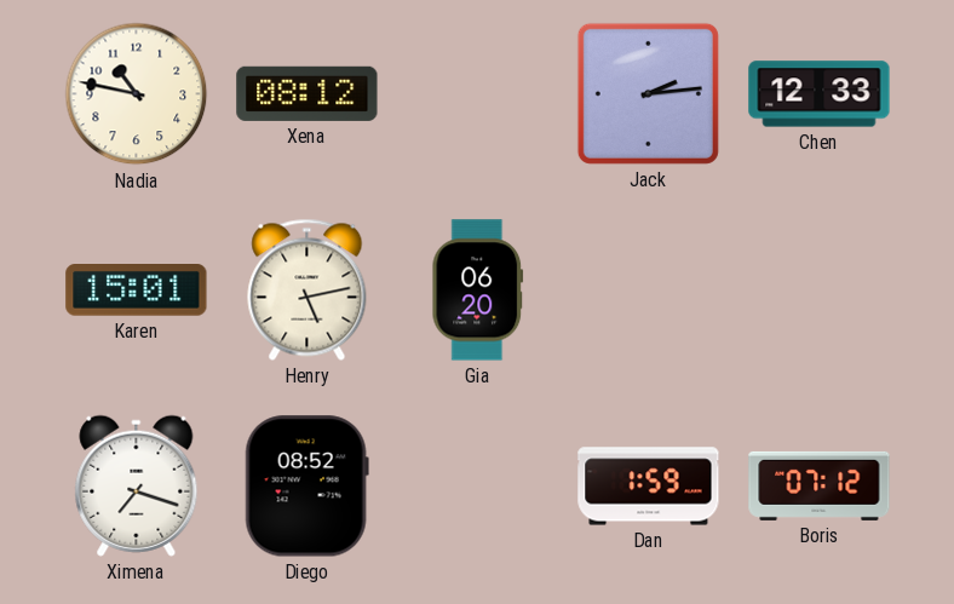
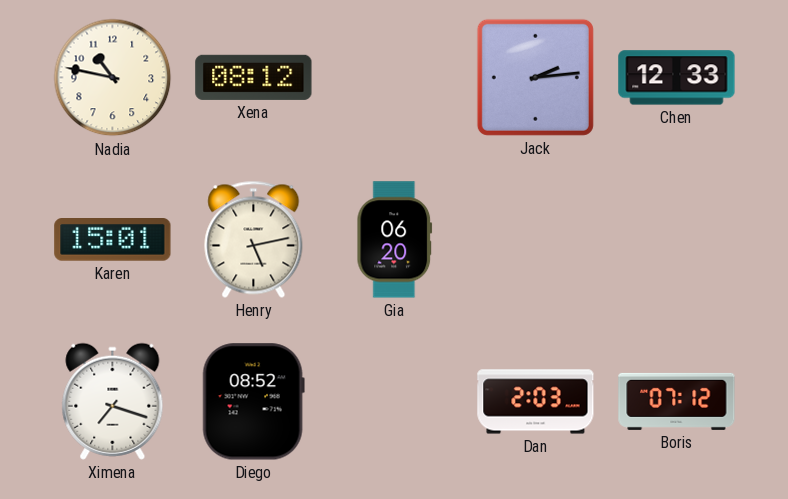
Dan: 1:59 -> 2:03
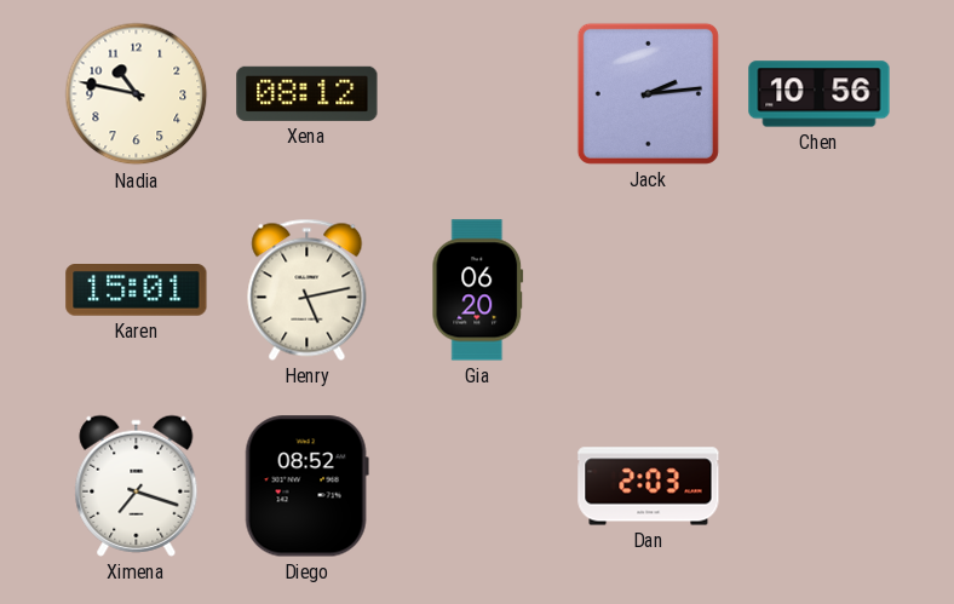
Chen: 12:33 -> 10:56
Boris: 07:12 -> none
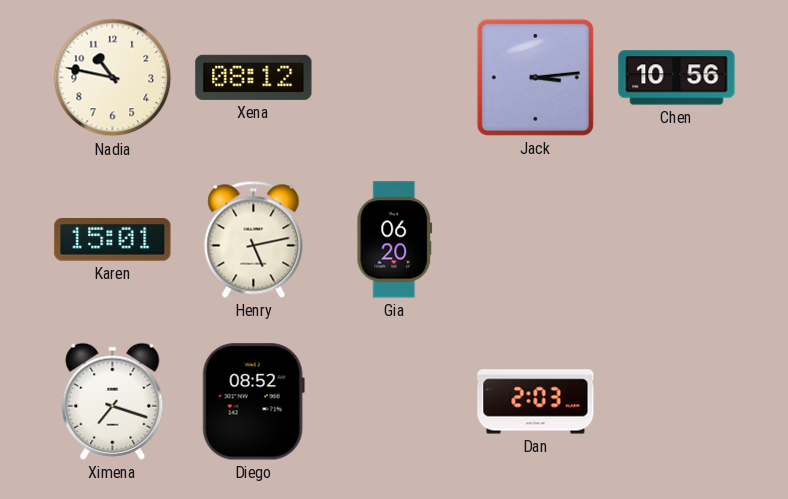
Jack: 2:14 -> 3:14
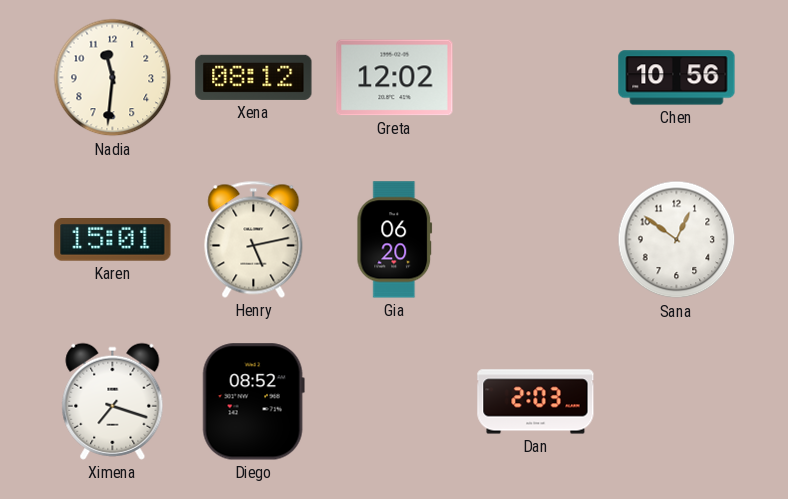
Nadia: 10:47 -> 11:31
Greta: none -> 12:02
Jack: 3:14 -> none
Sana: none -> 12:51
